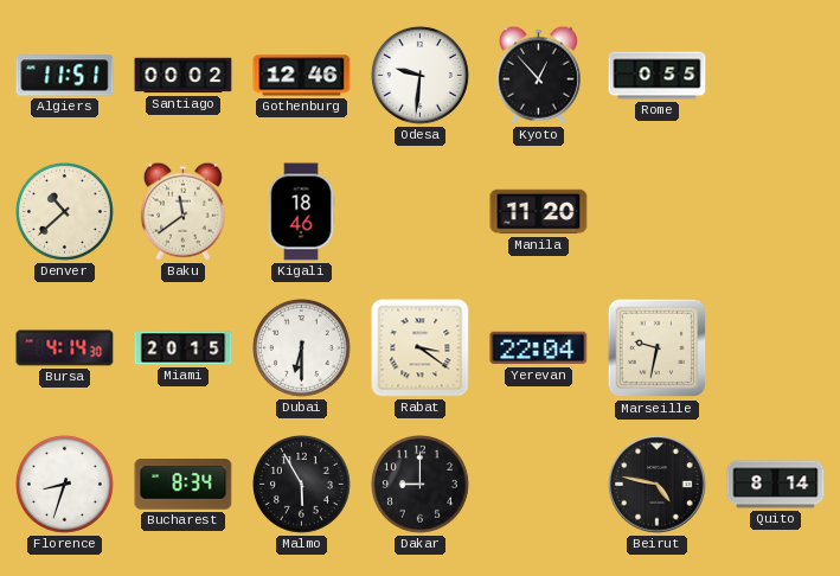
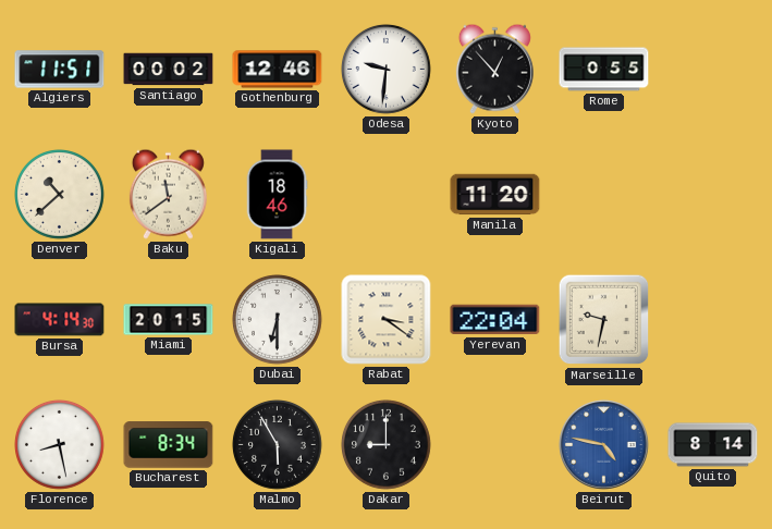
Florence: 8:33 -> 8:28
Beirut dial: black -> blue
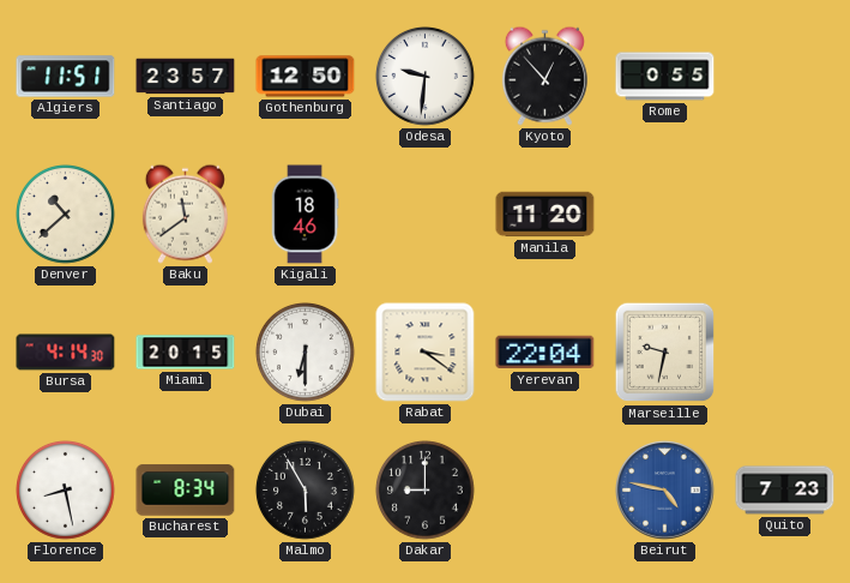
Santiago: 00:02 -> 23:57
Gothenburg: 12:46 -> 12:50
Quito: 8:14 -> 7:23
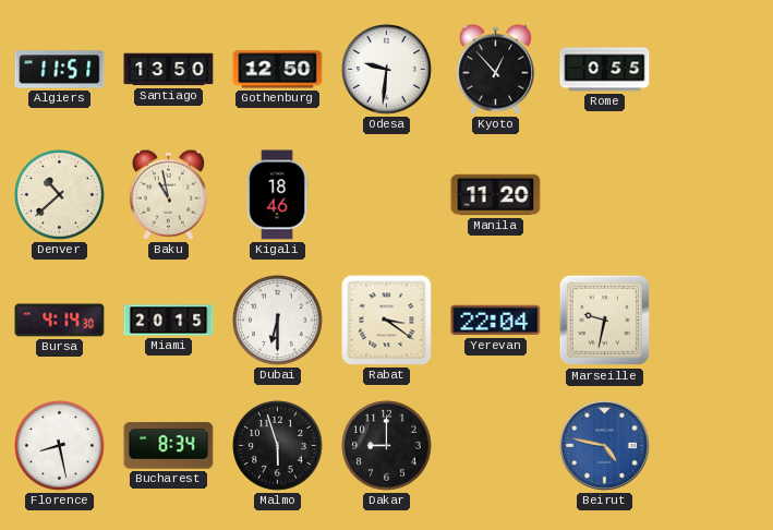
Santiago: 23:57 -> 13:50
Baku: 11:39 -> 10:58
Malmo: 5:55 -> 5:57
Quito: 7:23 -> none
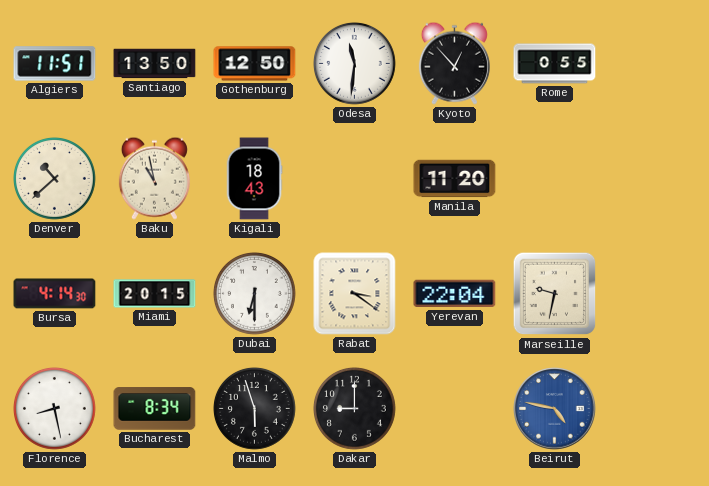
Odesa: 9:31 -> 11:31
Kigali: 18:46 -> 18:43
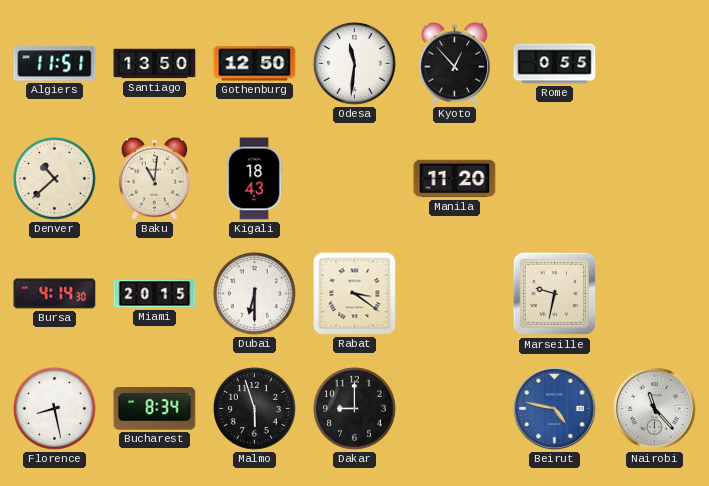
Baku: 10:58 -> 11:01
Yerevan: 22:04 -> none
Nairobi: none -> 11:23
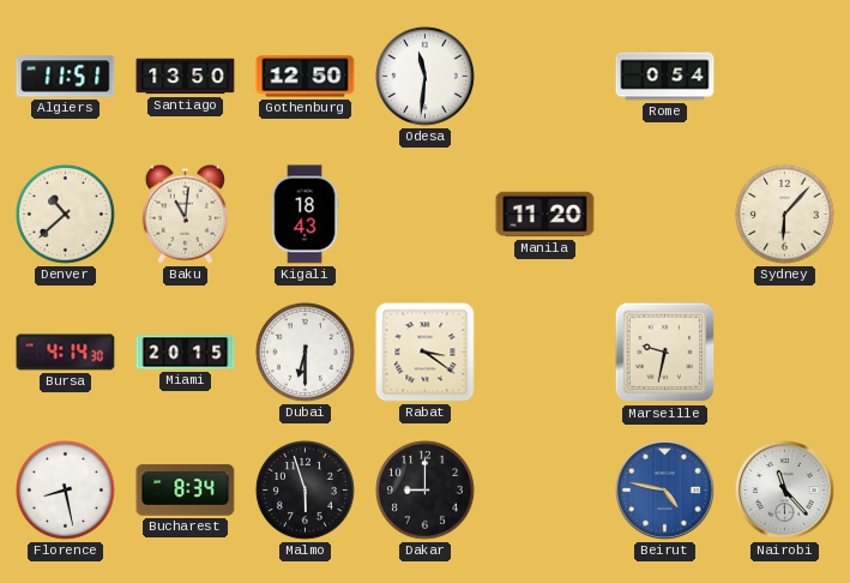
Kyoto: 12:53 -> none
Rome: 0:55 -> 0:54
Sydney: none -> 6:07
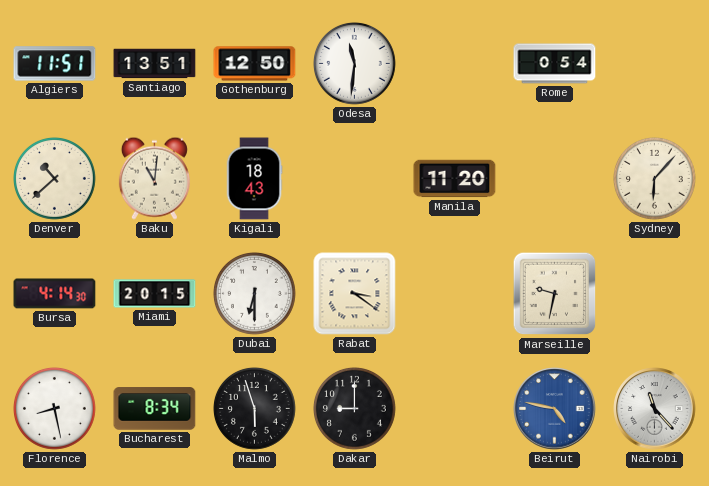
Santiago: 13:50 -> 13:51
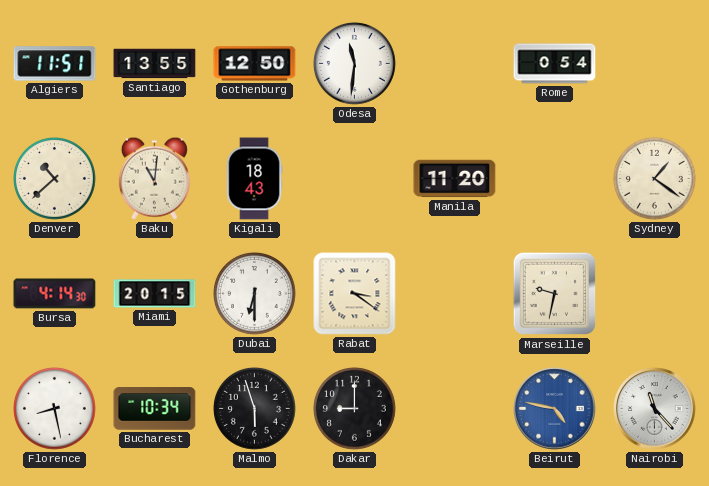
Santiago: 13:51 -> 13:55
Sydney: 6:07 -> 1:21
Bucharest: 8:34 -> 10:34
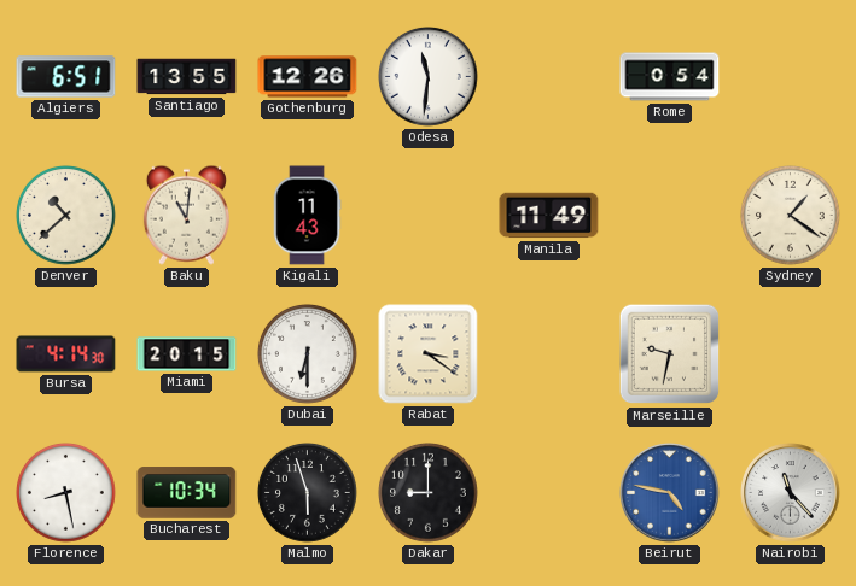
Algiers: 11:51 -> 6:51
Gothenburg: 12:50 -> 12:26
Kigali: 18:43 -> 11:43
Manila: 11:20 -> 11:49
